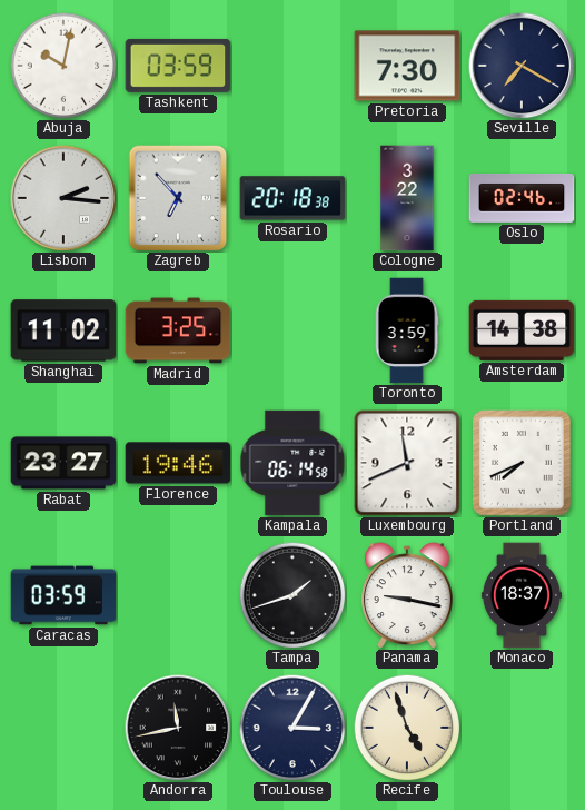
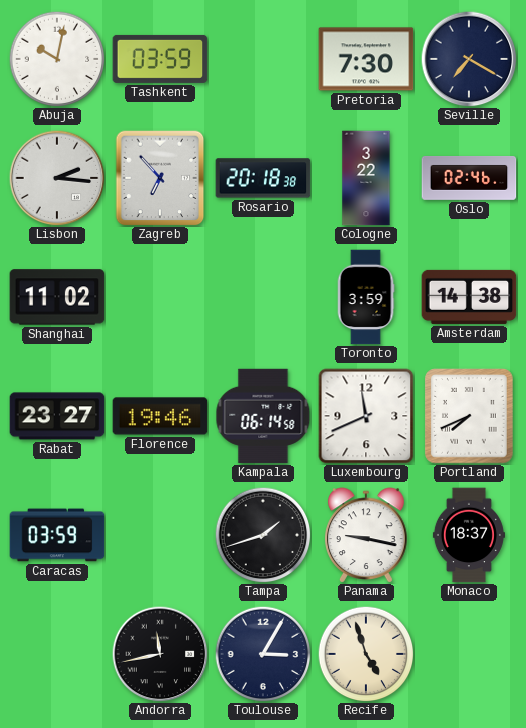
Madrid: 3:25 -> none
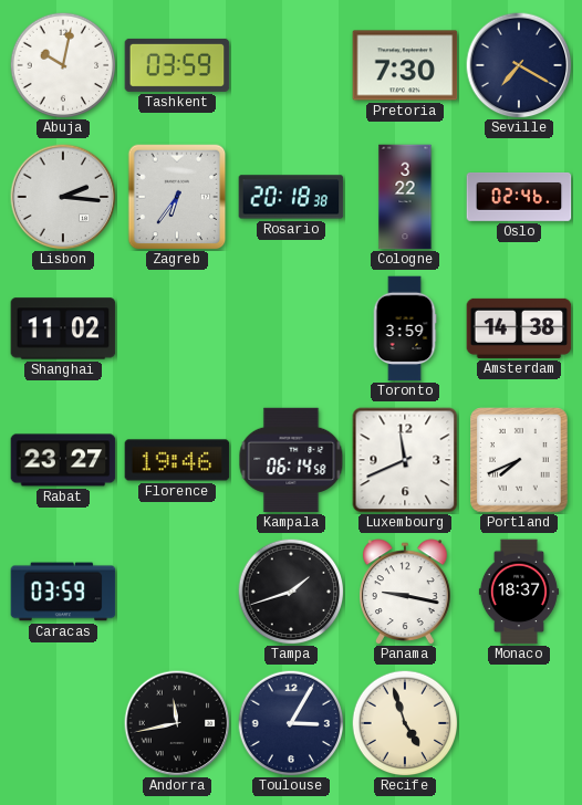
Zagreb: 6:53 -> 6:36
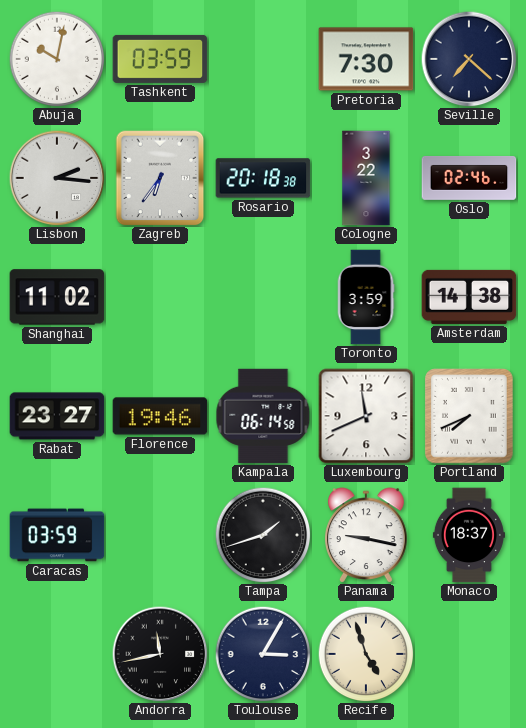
Seville: 7:20 -> 7:22
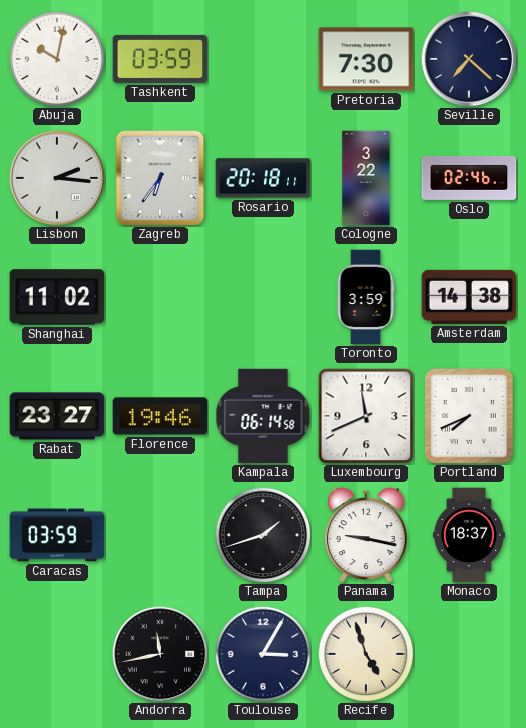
Rosario: 20:18:38 -> 20:18:11
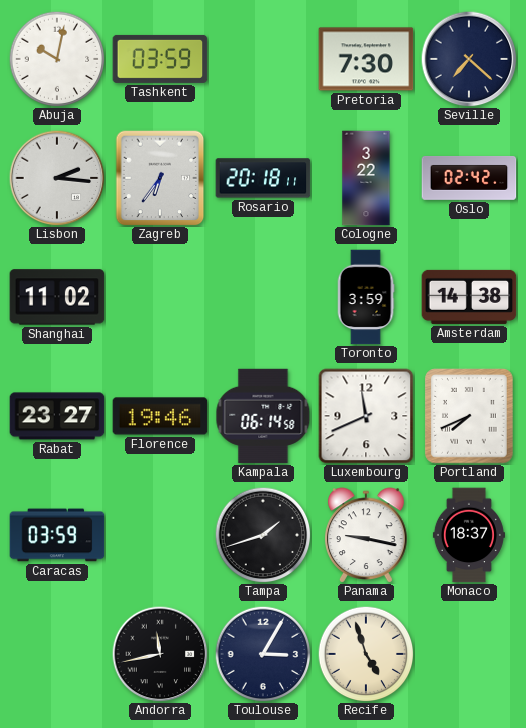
Oslo: 02:46 -> 02:42
